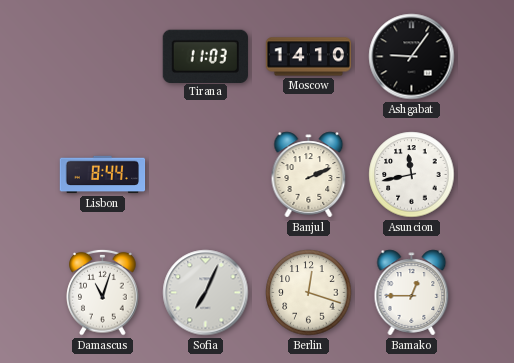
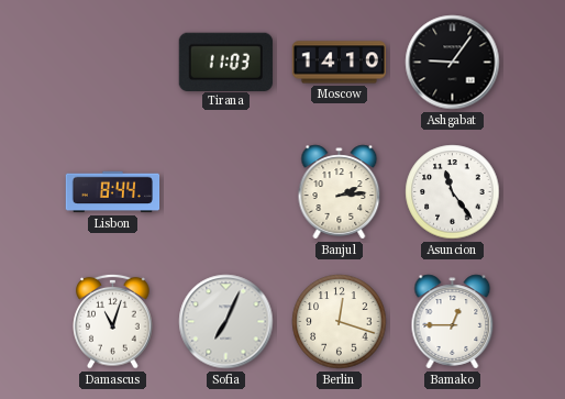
Banjul: 2:11 -> 2:14
Asuncion: 11:43 -> 11:24
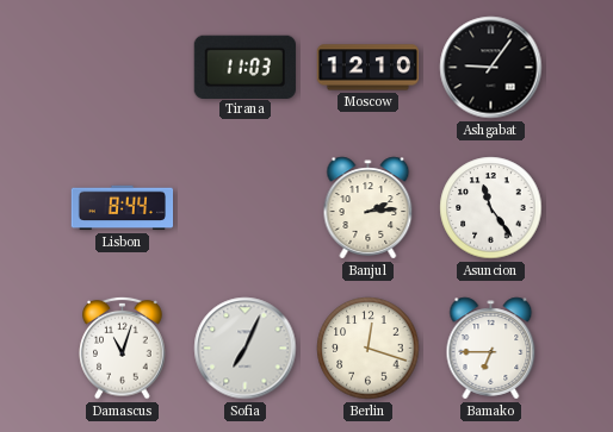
Moscow: 14:10 -> 12:10
Bamako: 12:45 -> 6:45
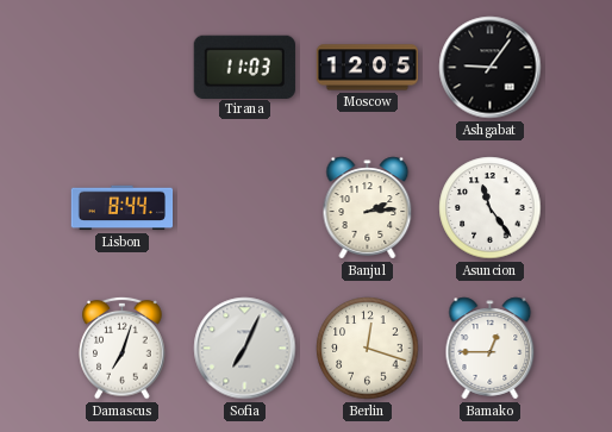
Moscow: 12:10 -> 12:05
Damascus: 11:03 -> 7:03
Bamako: 6:45 -> 12:45
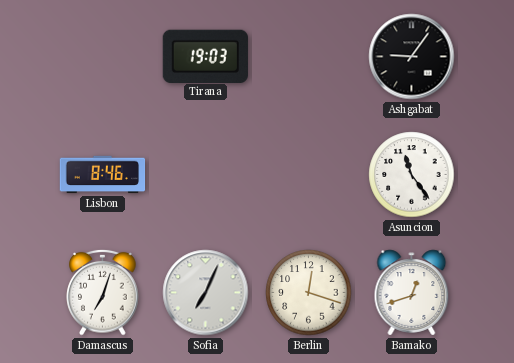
Tirana: 11:03 -> 19:03
Moscow: 12:05 -> none
Lisbon: 8:44 -> 8:46
Banjul: 2:14 -> none
Bamako: 12:45 -> 12:42
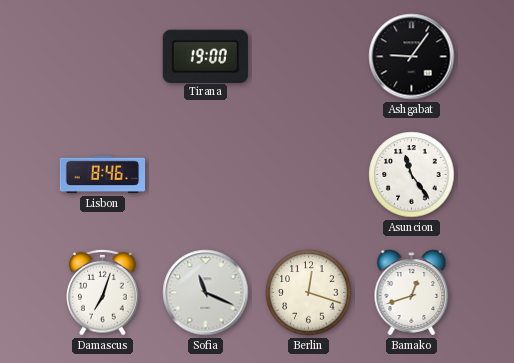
Tirana: 19:03 -> 19:00
Sofia: 7:04 -> 11:19
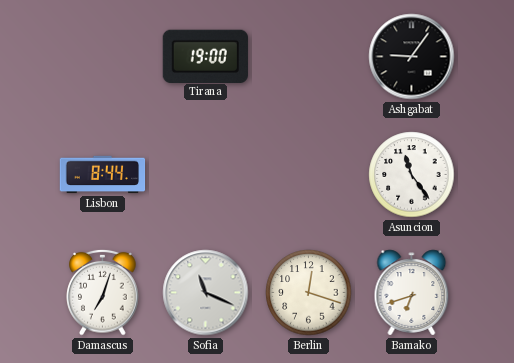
Lisbon: 8:46 -> 8:44
Bamako: 12:42 -> 6:42
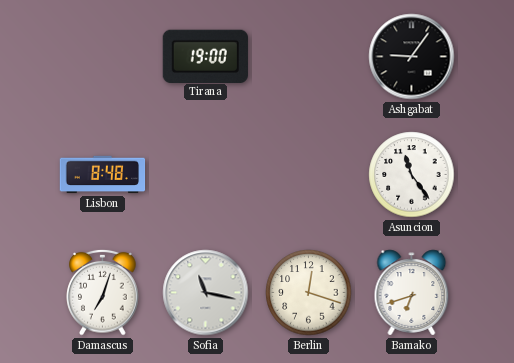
Lisbon: 8:44 -> 8:48
Sofia: 11:19 -> 11:17
